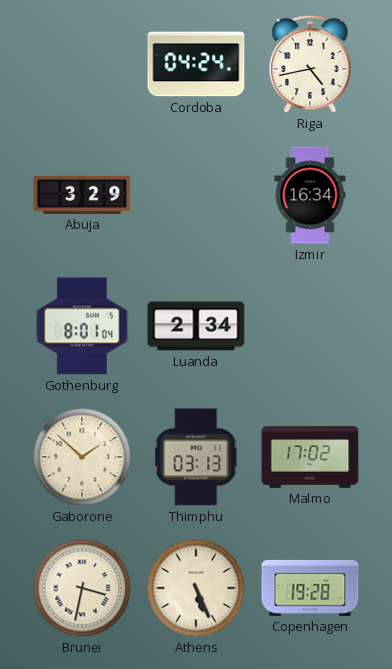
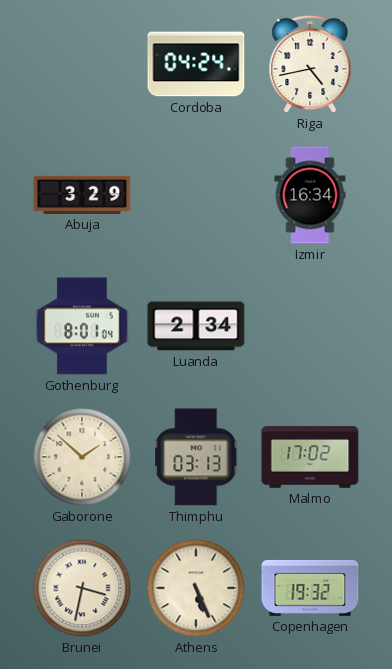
Copenhagen: 19:28 -> 19:32
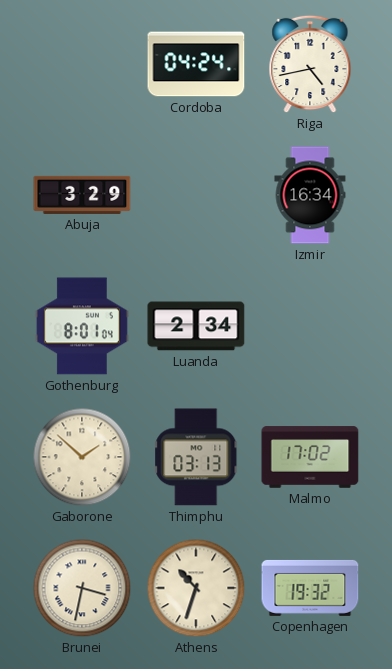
Athens: 5:26 -> 10:33
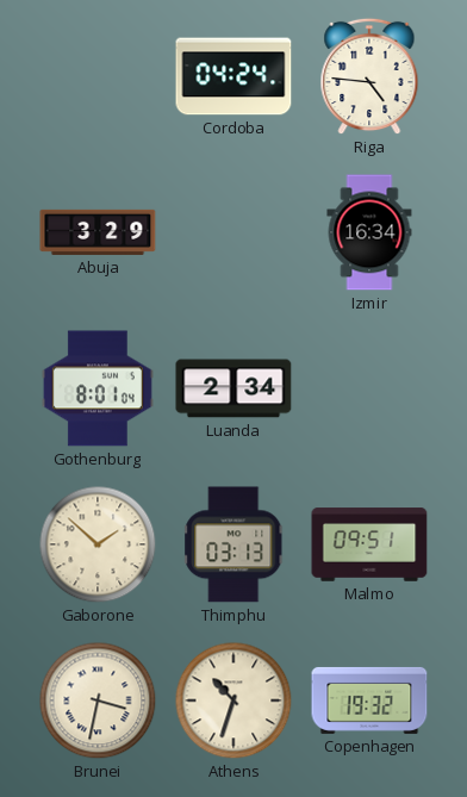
Riga: 4:43 -> 4:46
Malmo: 17:02 -> 09:51
